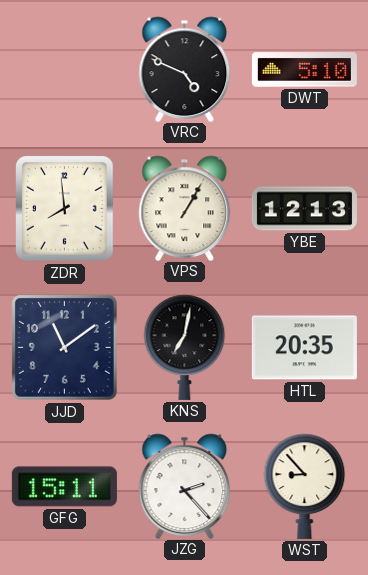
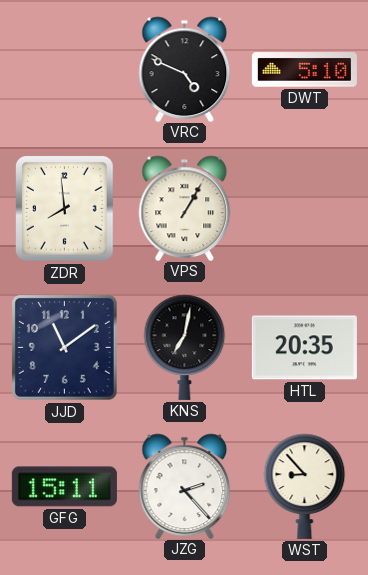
YBE: 12:13 -> none
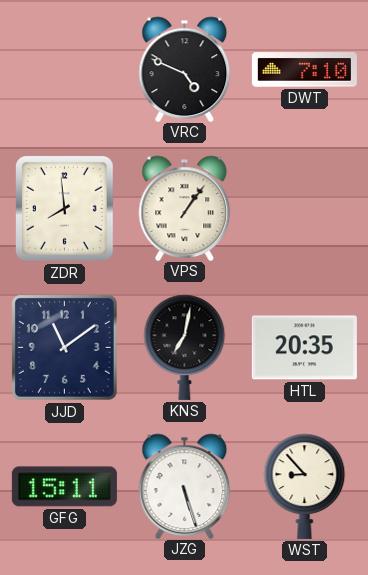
DWT: 5:10 -> 7:10
VPS: 1:05 -> 1:06
JZG: 2:23 -> 5:27
